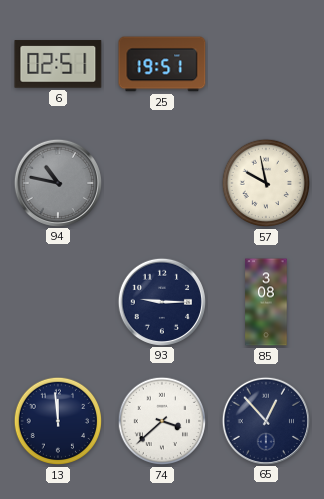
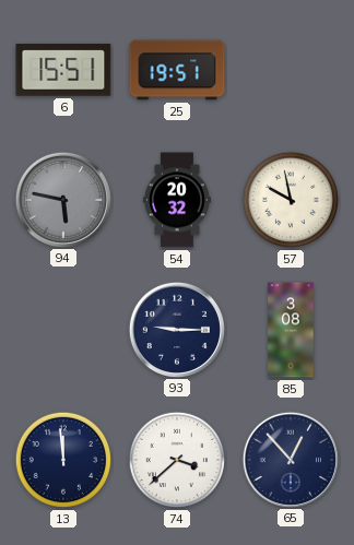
6: 02:51 -> 15:51
94: 10:47 -> 5:47
54: none -> 20:32
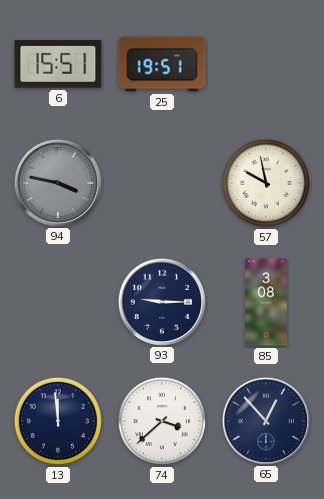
94: 5:47 -> 3:47
54: 20:32 -> none
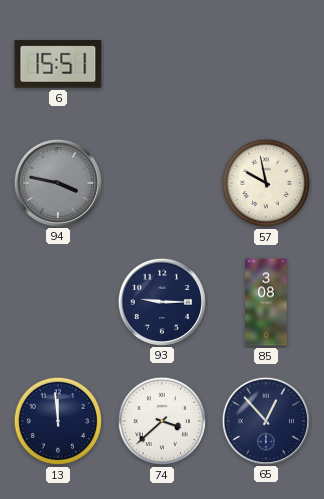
25: 19:51 -> none
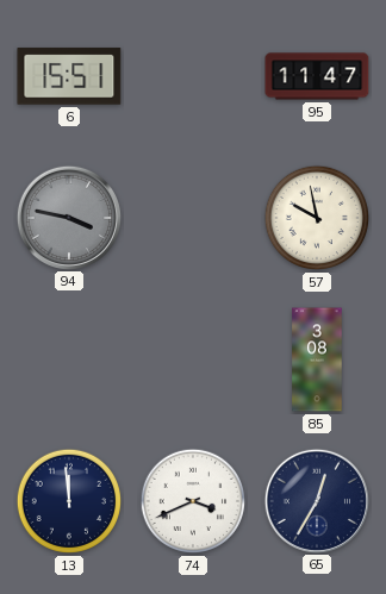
95: none -> 11:47
93: 9:15 -> none
74: 3:38 -> 3:41
65: 12:53 -> 12:35
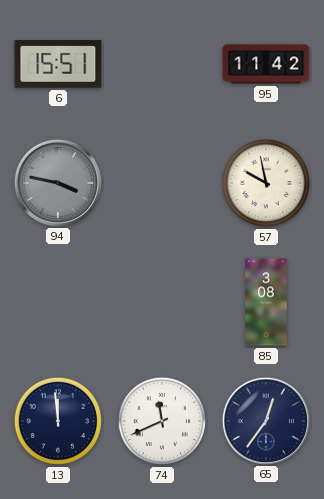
95: 11:47 -> 11:42
74: 3:41 -> 11:41
65: 12:35 -> 12:36
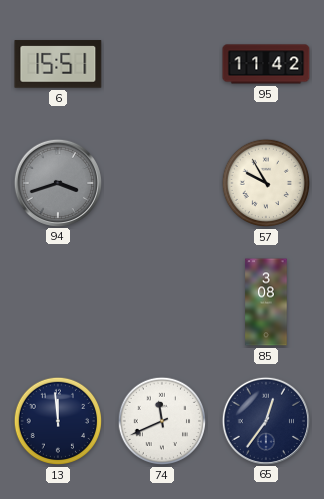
94: 3:47 -> 3:42
57: 9:58 -> 9:55
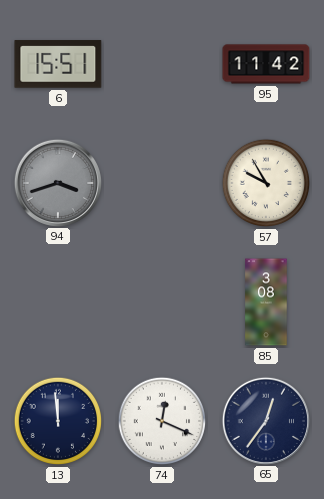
74: 11:41 -> 12:19
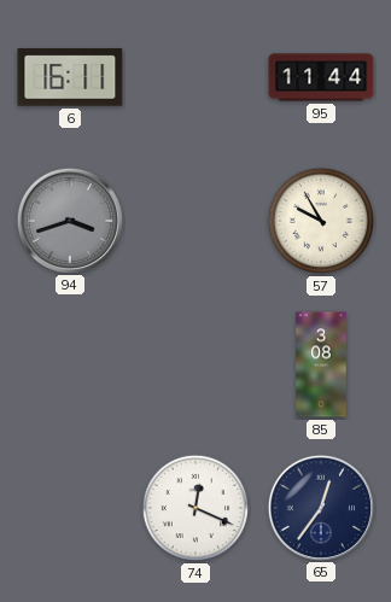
6: 15:51 -> 16:11
95: 11:42 -> 11:44
13: 11:59 -> none
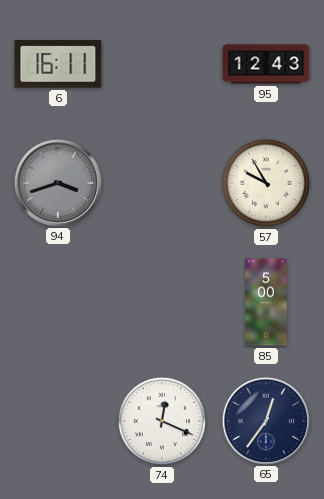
95: 11:44 -> 12:43
85: 3:08 -> 5:00
